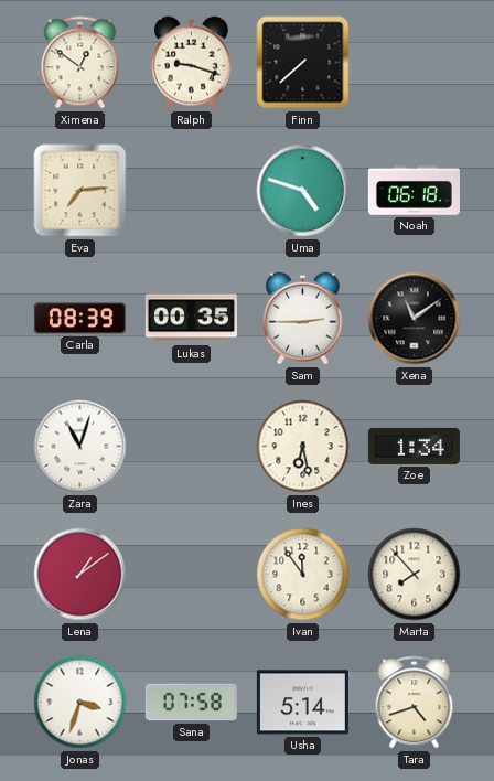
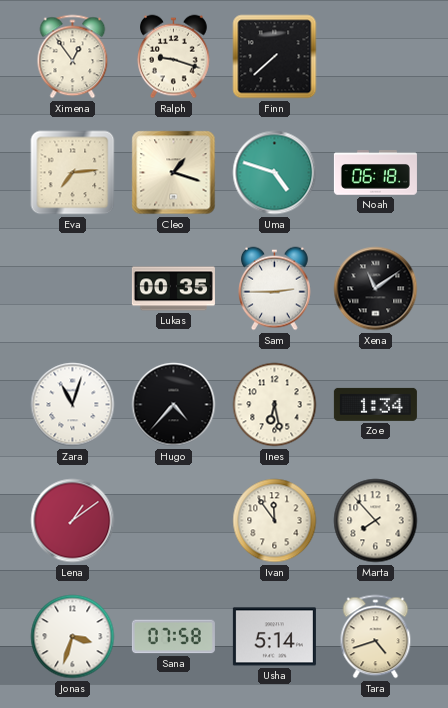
Ximena: 12:51 -> 12:54
Cleo: none -> 1:18
Carla: 08:39 -> none
Hugo: none -> 4:37
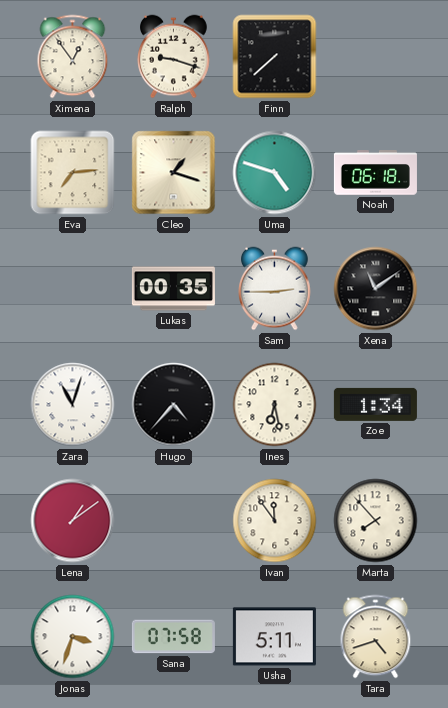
Usha: 5:14 -> 5:11
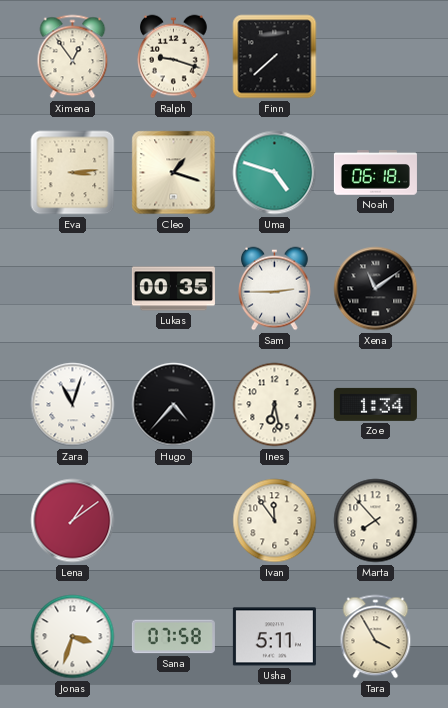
Eva: 7:14 -> 3:14
Tara: 4:42 -> 3:55
